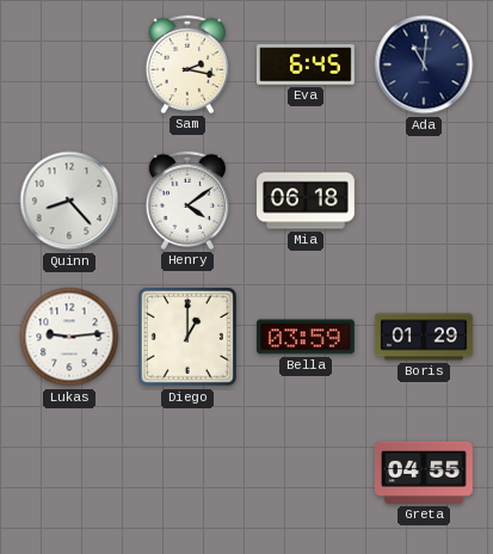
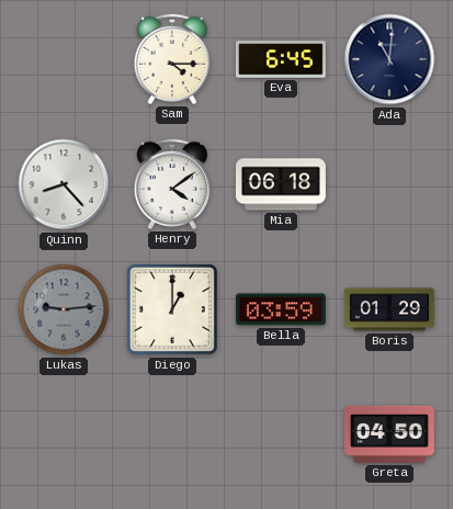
Sam: 2:17 -> 4:15
Lukas dial: white -> grey
Greta: 04:55 -> 04:50
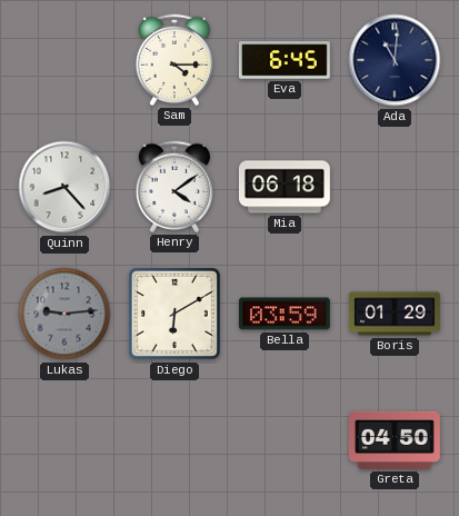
Diego: 1:00 -> 6:10
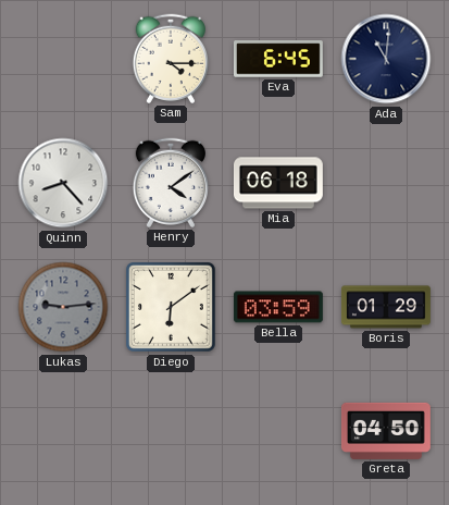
Diego: 6:10 -> 6:09
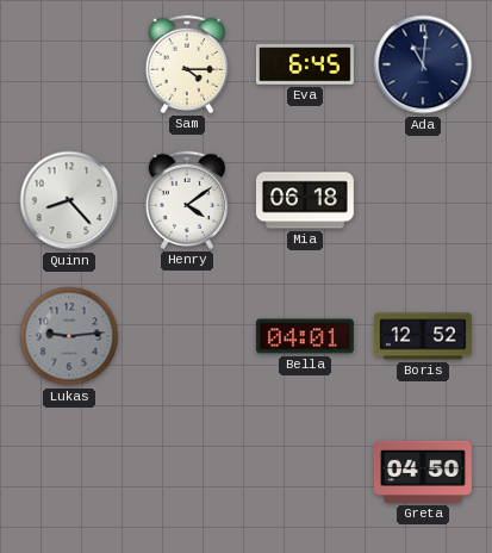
Diego: 6:09 -> none
Bella: 03:59 -> 04:01
Boris: 01:29 -> 12:52
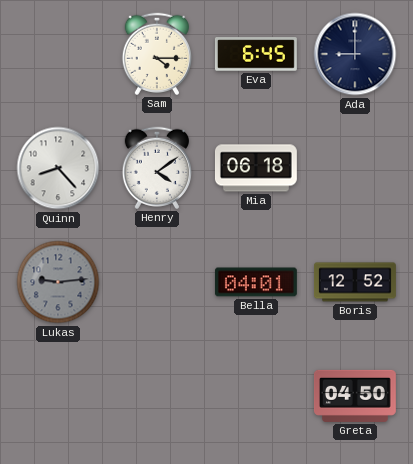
Ada: 11:01 -> 9:00
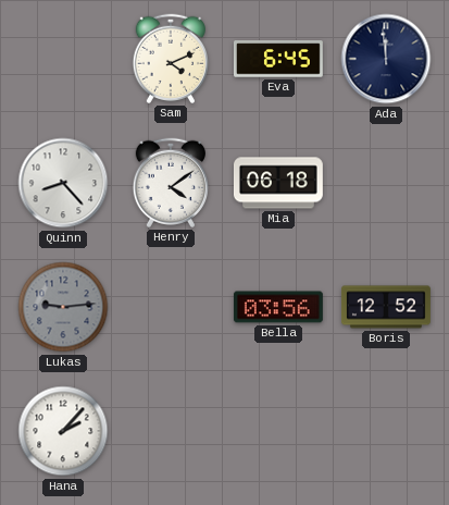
Sam: 4:15 -> 4:11
Ada: 9:00 -> 11:59
Bella: 04:01 -> 03:56
Hana: none -> 2:07
Greta: 04:50 -> none
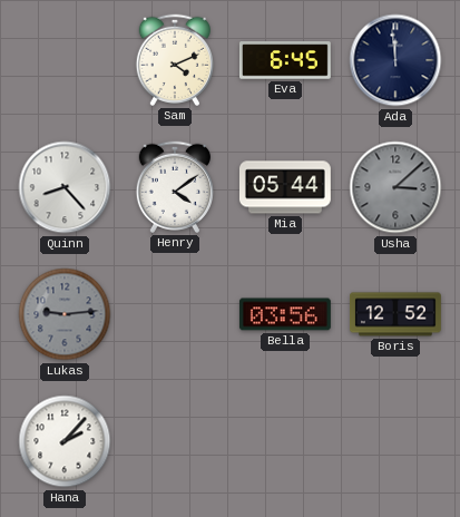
Mia: 06:18 -> 05:44
Usha: none -> 3:08
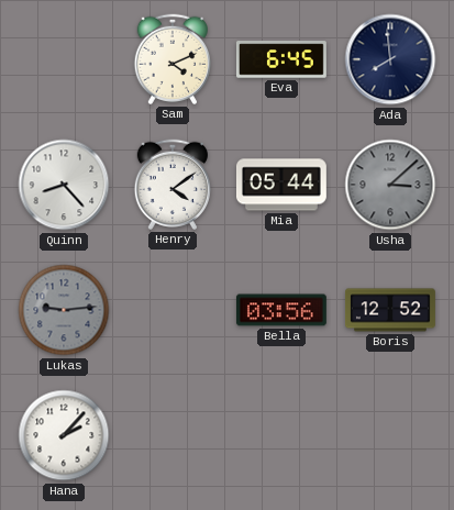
Ada: 11:59 -> 7:59
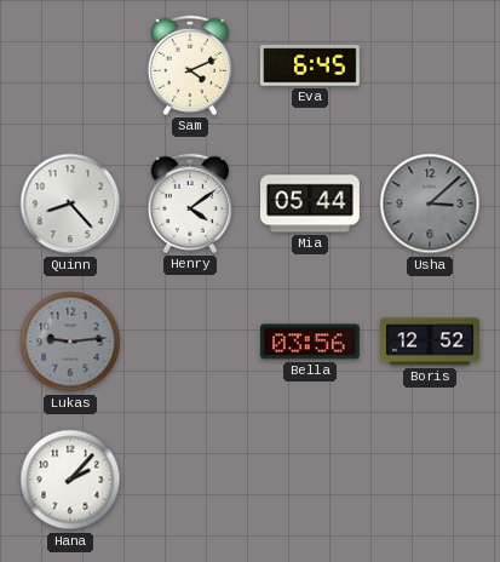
Ada: 7:59 -> none
